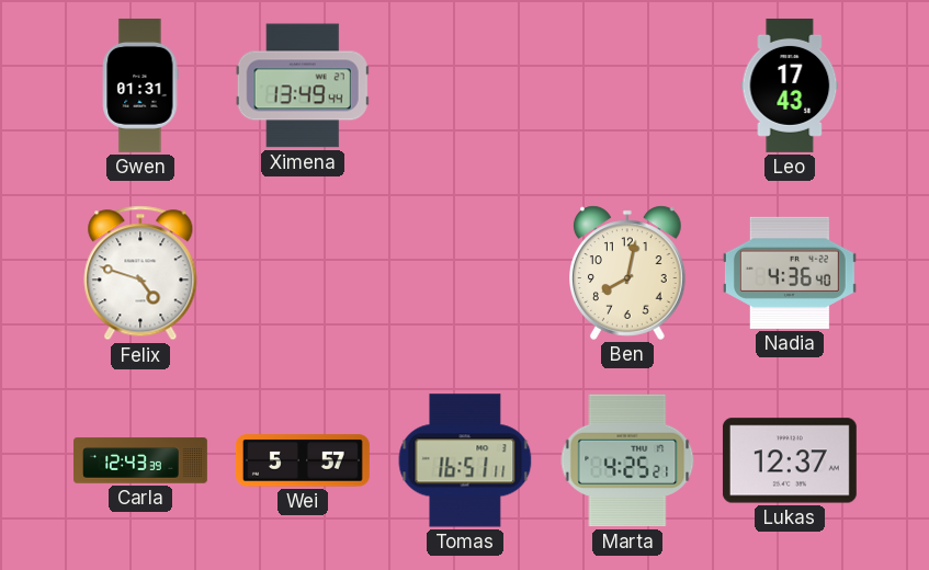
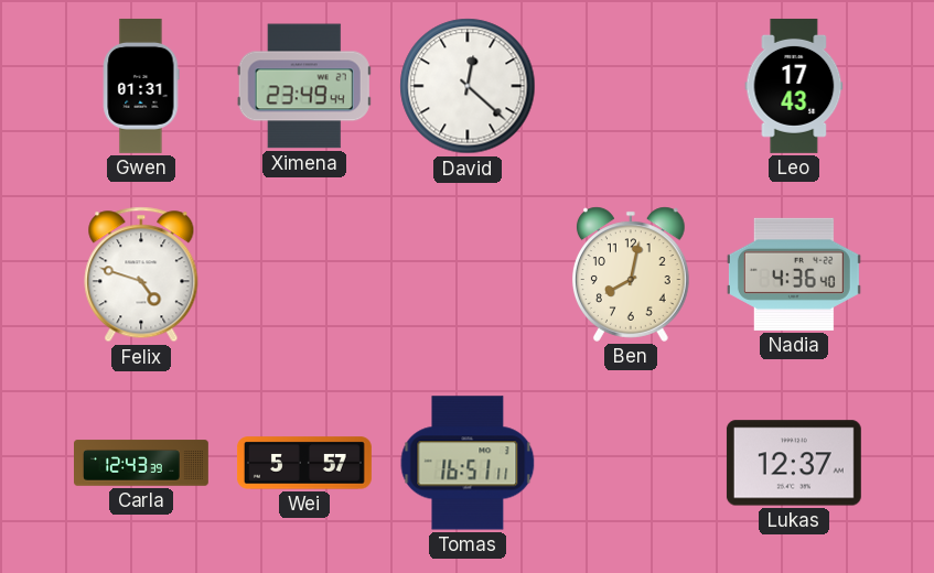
Ximena: 13:49 -> 23:49
David: none -> 12:22
Marta: 4:25 -> none
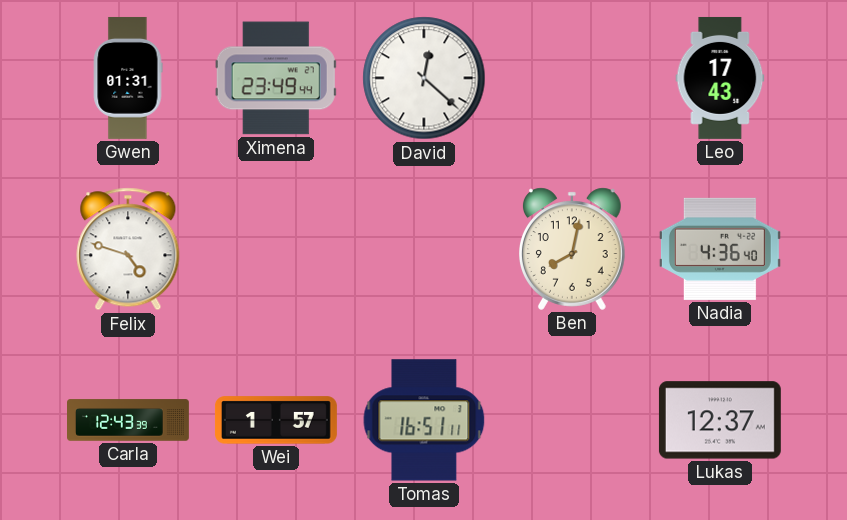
Wei: 5:57 -> 1:57
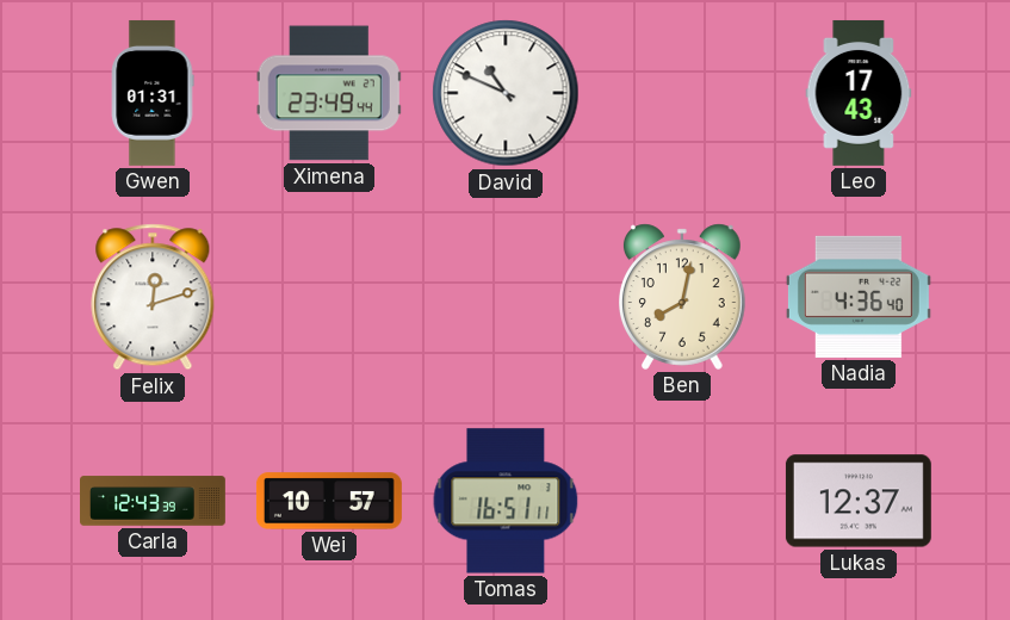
David: 12:22 -> 10:49
Felix: 4:48 -> 12:12
Wei: 1:57 -> 10:57
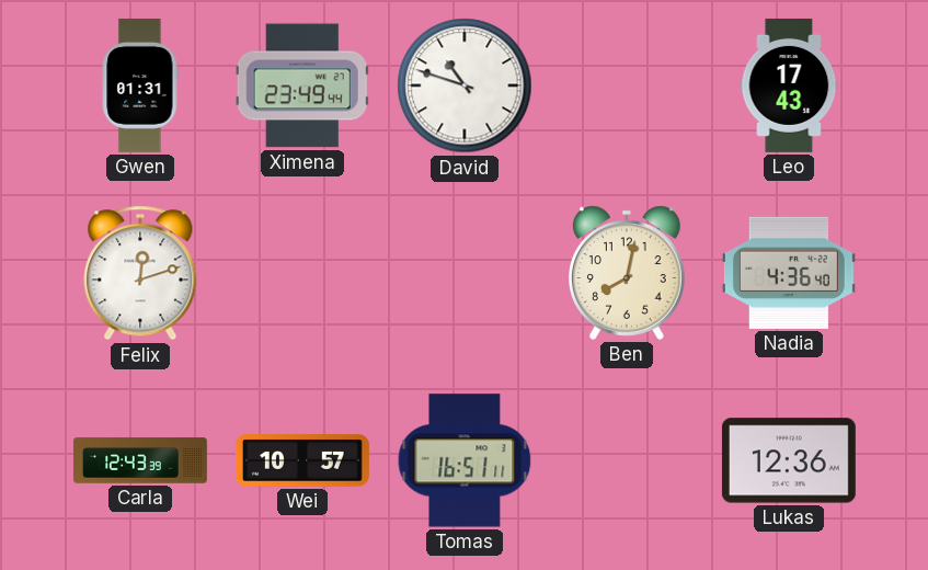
David: 10:49 -> 10:48
Lukas: 12:37 -> 12:36
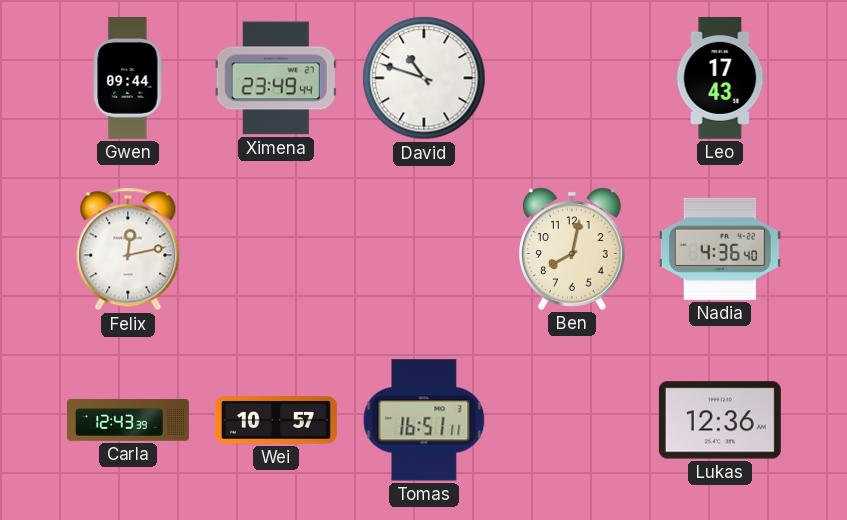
Gwen: 01:31 -> 09:44
Felix: 12:12 -> 12:13
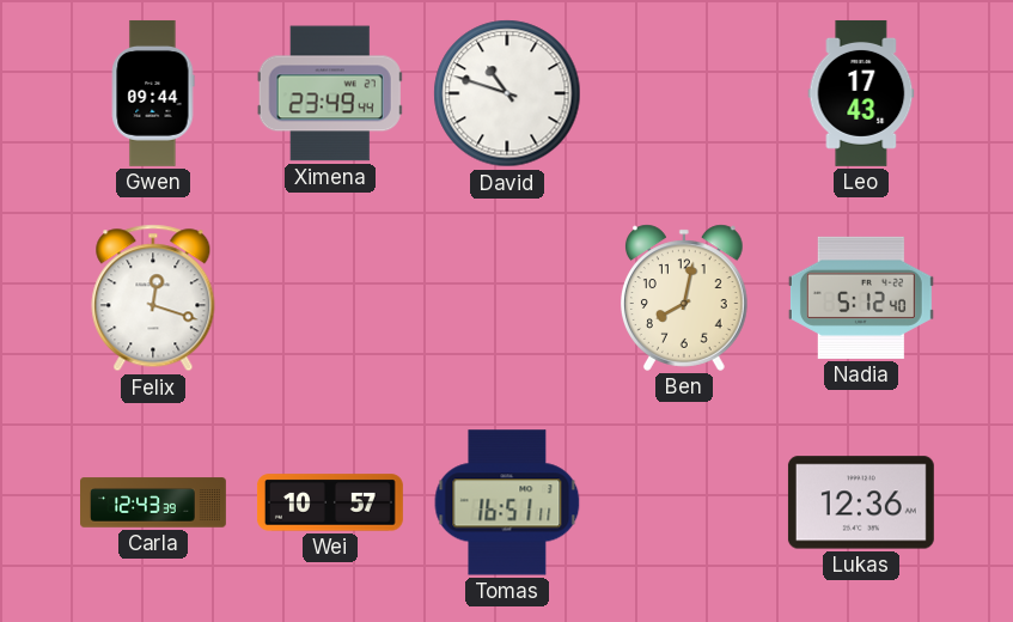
Felix: 12:13 -> 12:18
Nadia: 4:36 -> 5:12
